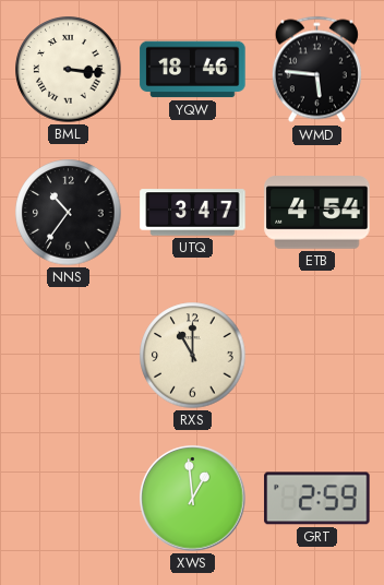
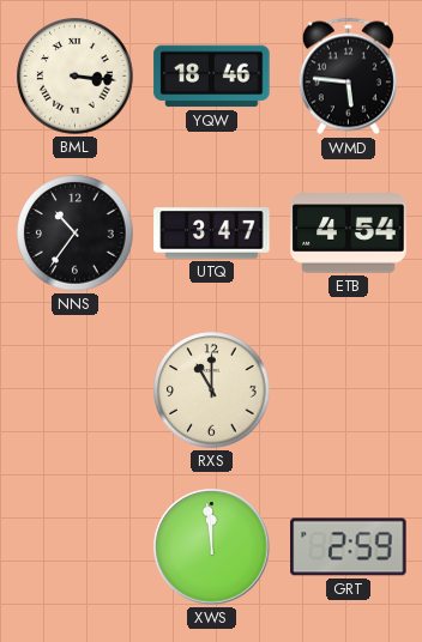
XWS: 12:59 -> 11:59
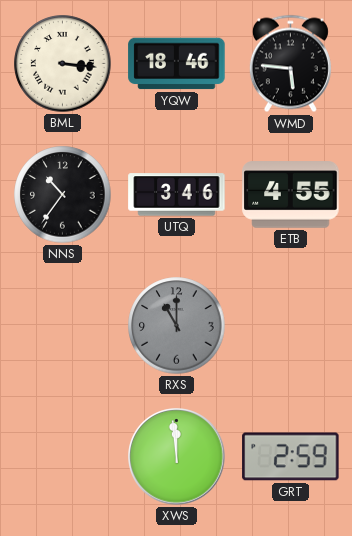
UTQ: 3:47 -> 3:46
ETB: 4:54 -> 4:55
RXS dial: cream -> grey
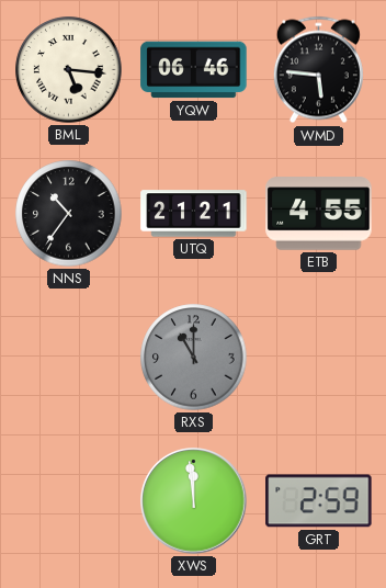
BML: 3:16 -> 5:16
YQW: 18:46 -> 06:46
UTQ: 3:46 -> 21:21
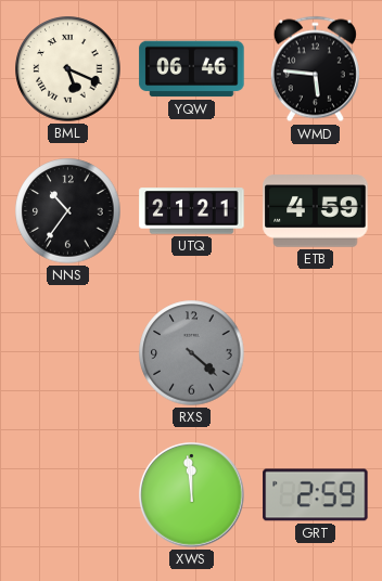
BML: 5:16 -> 5:19
ETB: 4:55 -> 4:59
RXS: 11:00 -> 4:22
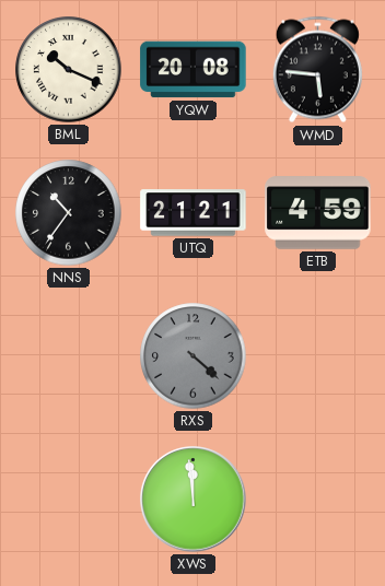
BML: 5:19 -> 10:19
YQW: 06:46 -> 20:08
GRT: 2:59 -> none
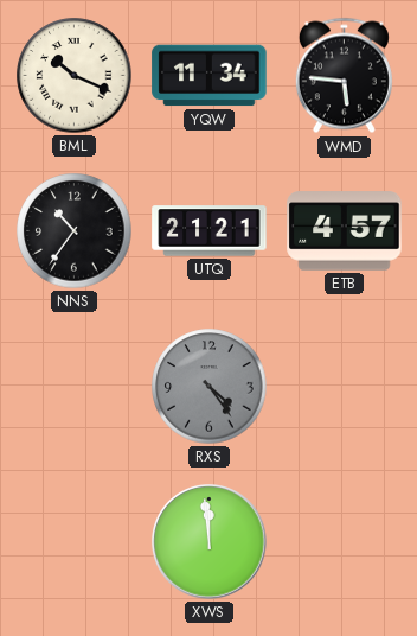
YQW: 20:08 -> 11:34
ETB: 4:59 -> 4:57
RXS: 4:22 -> 4:24
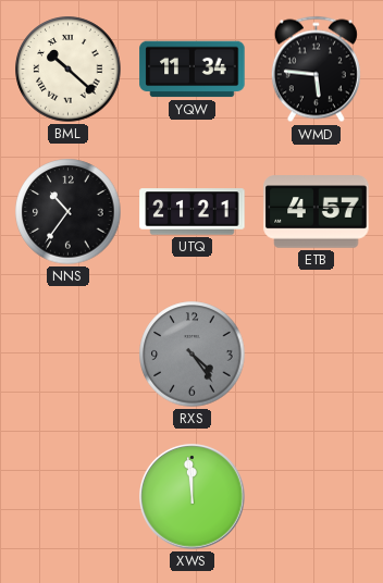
BML: 10:19 -> 10:22
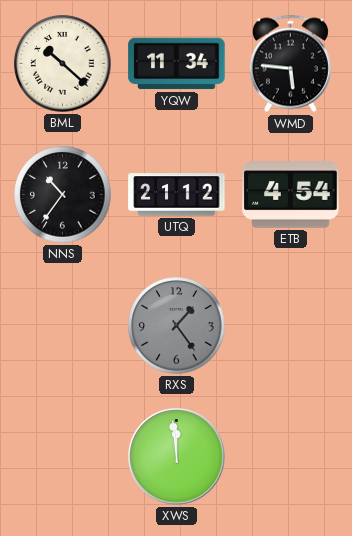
UTQ: 21:21 -> 21:12
ETB: 4:57 -> 4:54
RXS: 4:24 -> 1:24
